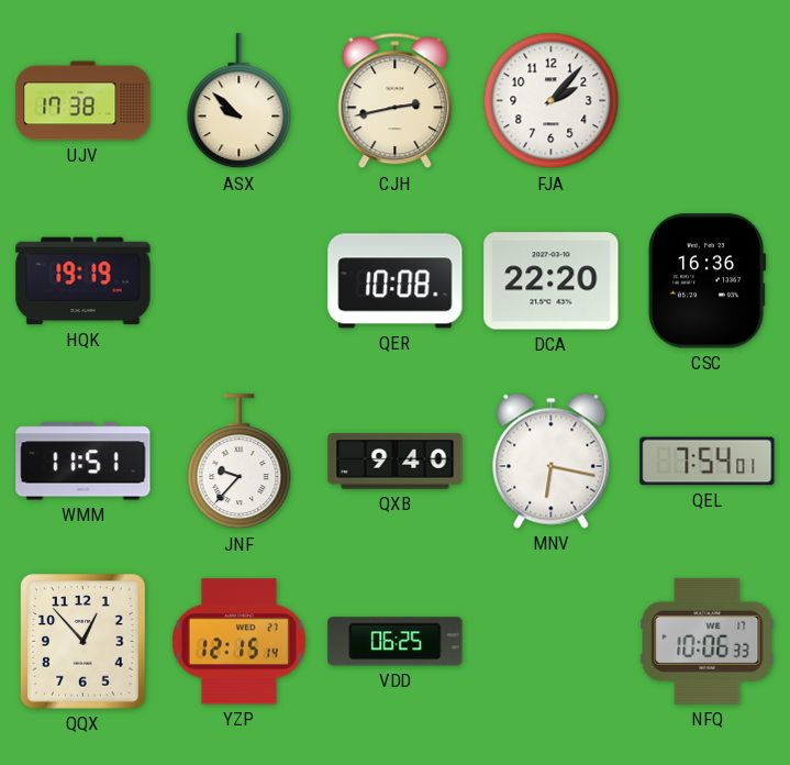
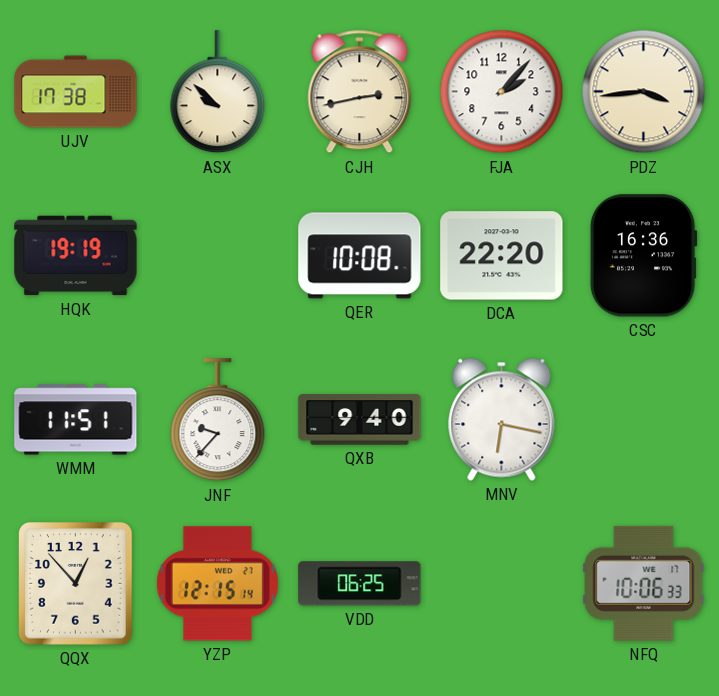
PDZ: none -> 3:44
QEL: 7:54 -> none
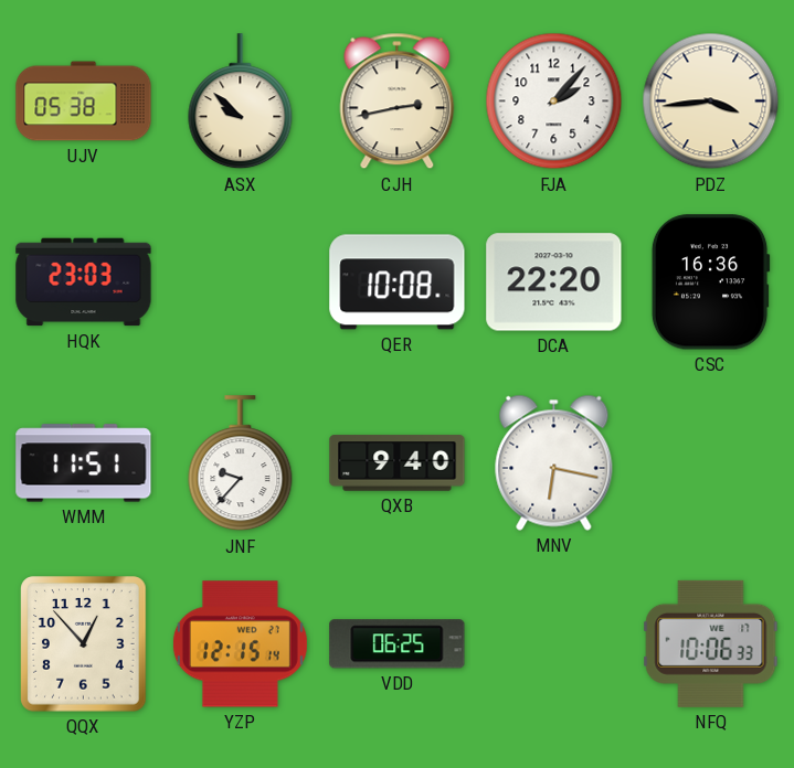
UJV: 17:38 -> 05:38
HQK: 19:19 -> 23:03
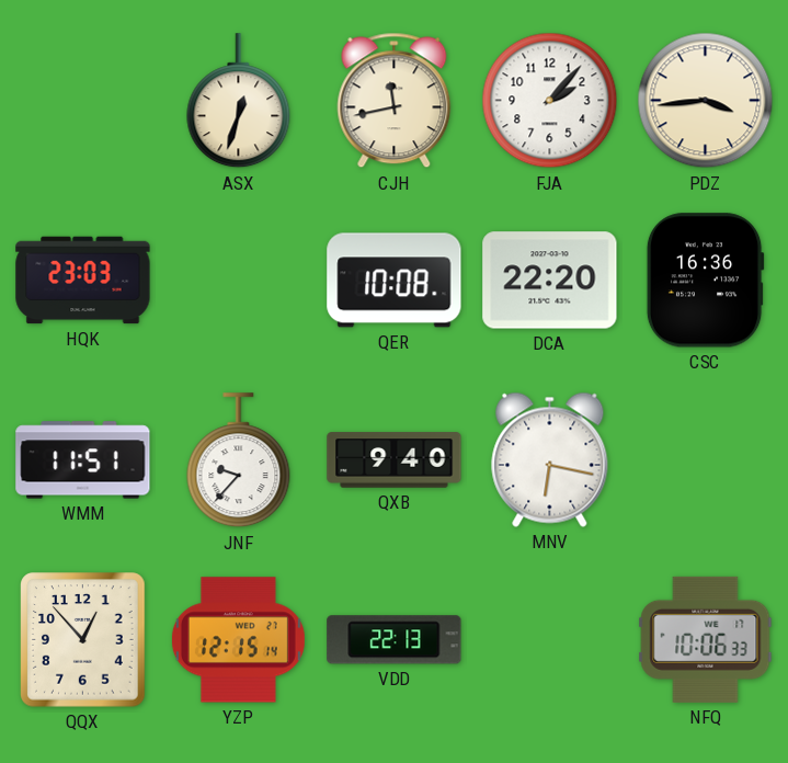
UJV: 05:38 -> none
ASX: 9:52 -> 12:33
CJH: 2:43 -> 11:43
VDD: 06:25 -> 22:13
